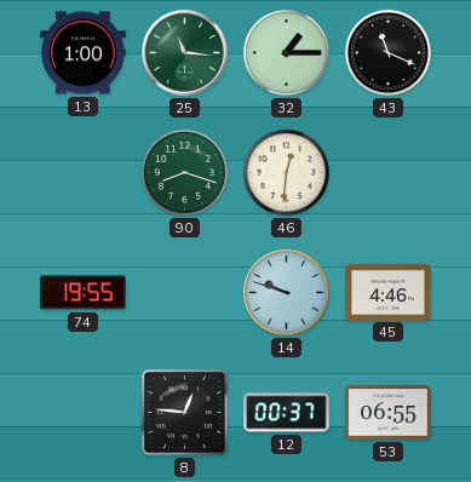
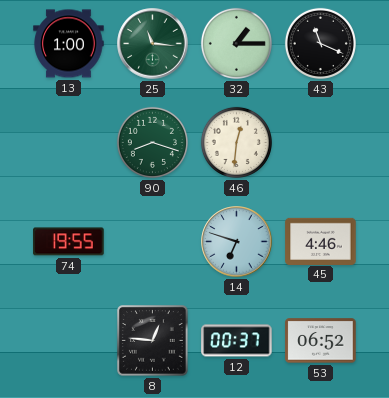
14: 9:48 -> 6:48
53: 06:55 -> 06:52
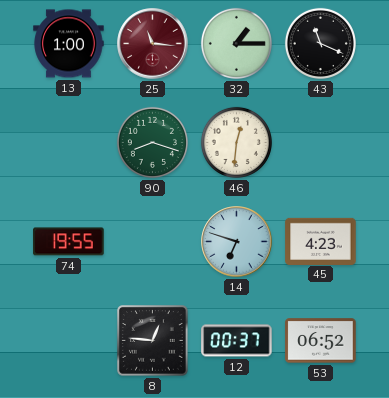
25 dial: green -> burgundy
45: 4:46 -> 4:23
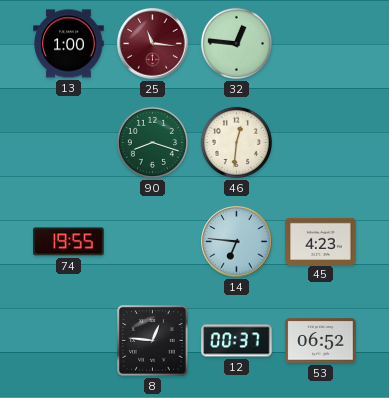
32: 1:15 -> 12:46
43: 11:19 -> none
14: 6:48 -> 6:46
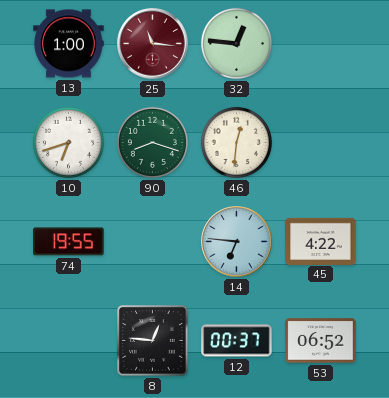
10: none -> 6:42
45: 4:23 -> 4:22
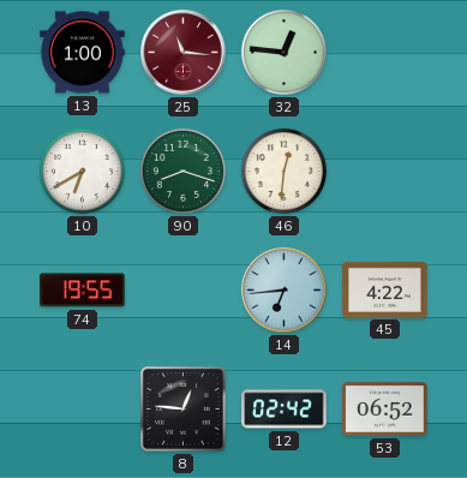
10: 6:42 -> 6:40
14: 6:46 -> 6:44
12: 00:37 -> 02:42
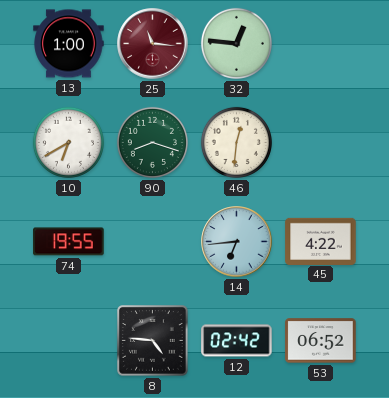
8: 12:46 -> 4:46
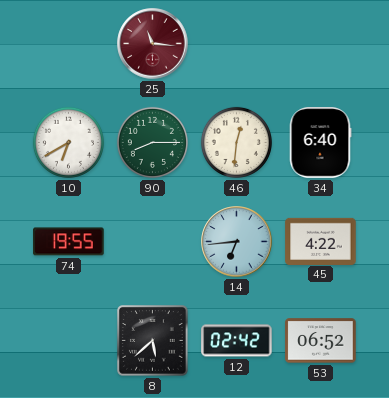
13: 1:00 -> none
32: 12:46 -> none
90: 8:18 -> 8:15
34: none -> 6:40
8: 4:46 -> 5:38
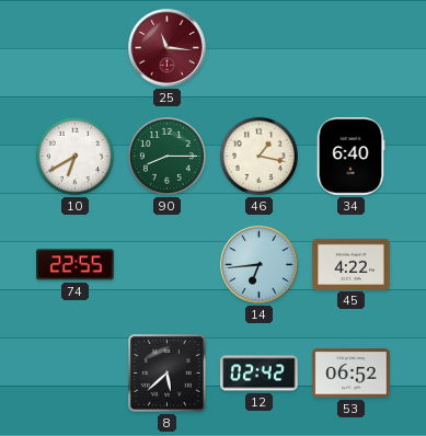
46: 12:31 -> 1:17
74: 19:55 -> 22:55
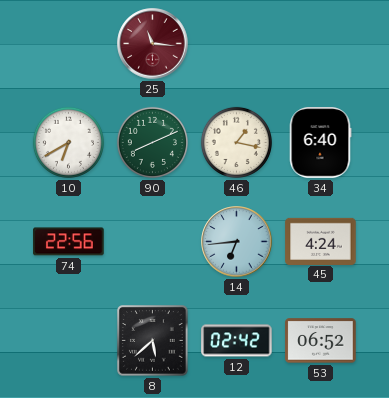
90: 8:15 -> 8:11
74: 22:55 -> 22:56
45: 4:22 -> 4:24
